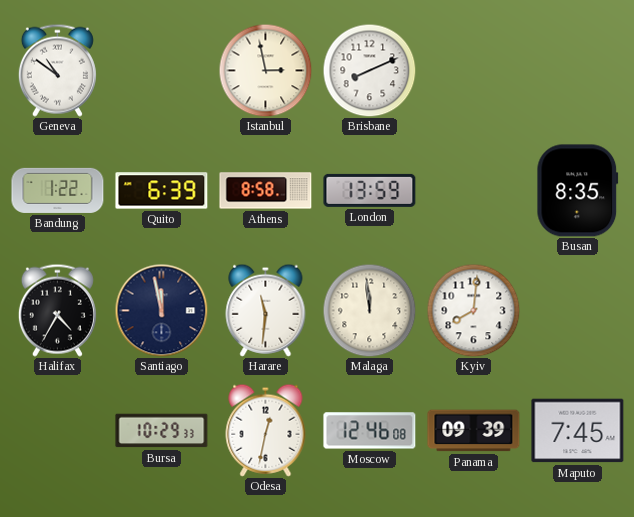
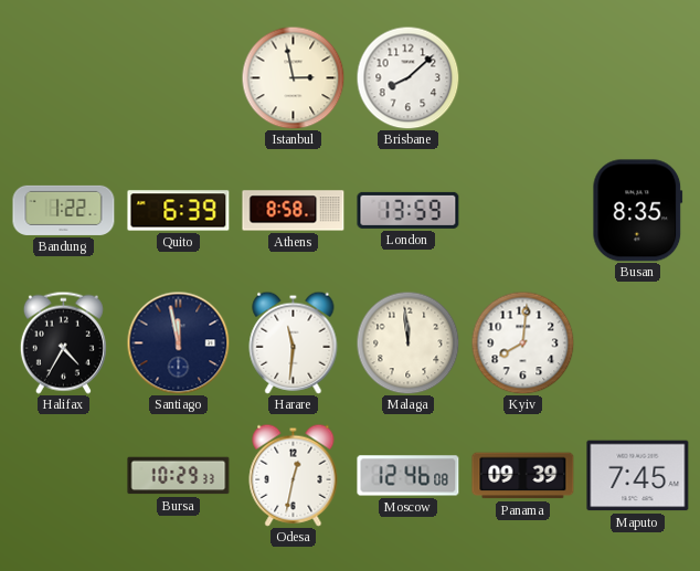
Geneva: 10:51 -> none
Brisbane: 8:11 -> 8:08
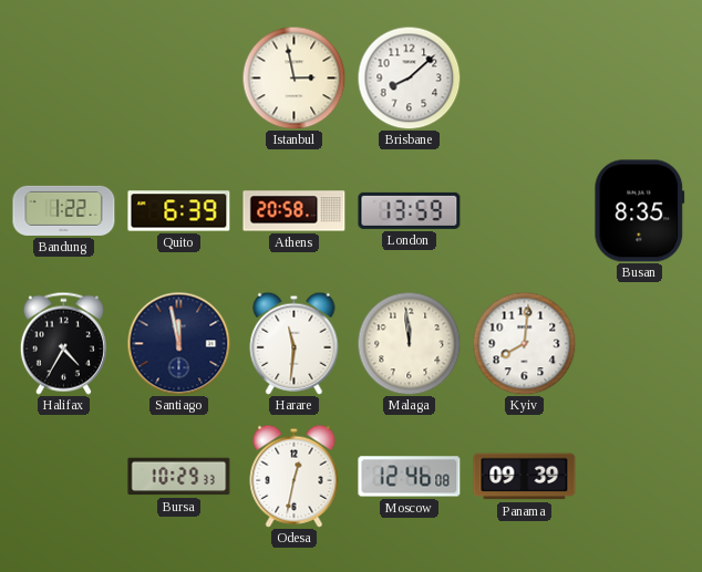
Athens: 8:58 -> 20:58
Maputo: 7:45 -> none
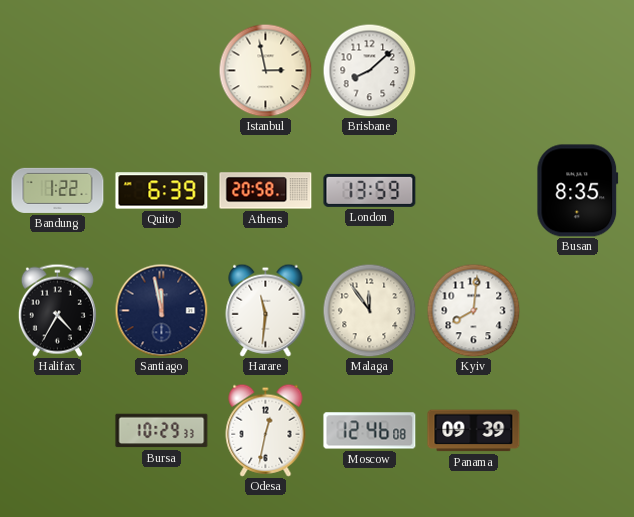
Malaga: 11:59 -> 11:54
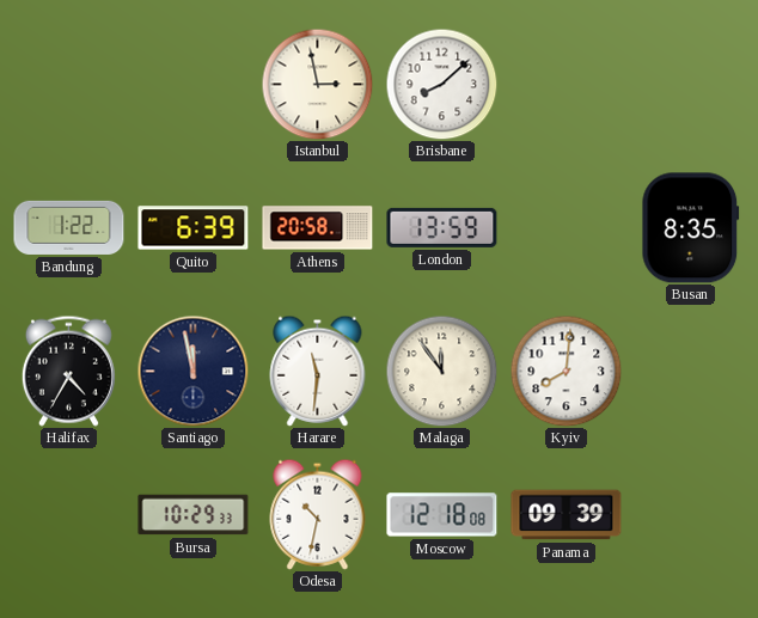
Odesa: 12:32 -> 10:32
Moscow: 12:46 -> 12:18
